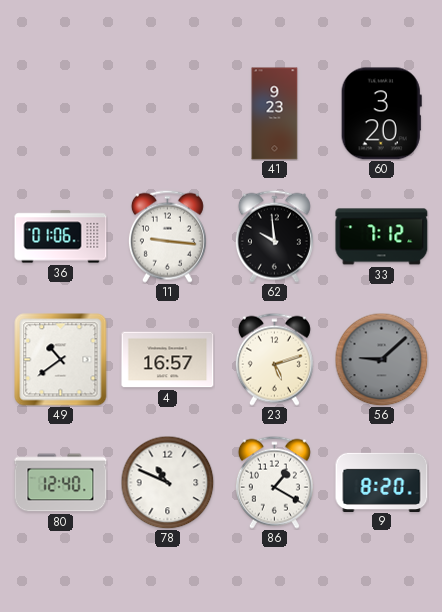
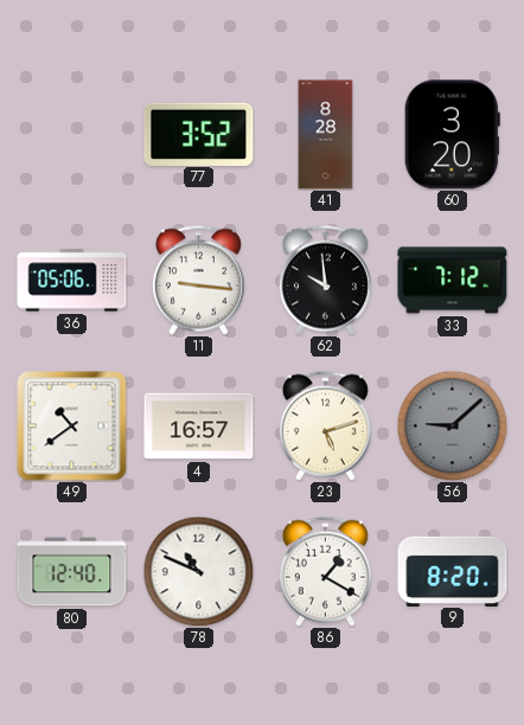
77: none -> 3:52
41: 9:23 -> 8:28
36: 01:06 -> 05:06
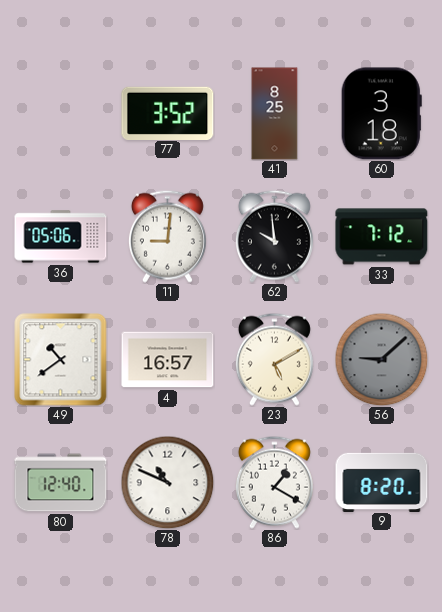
41: 8:28 -> 8:25
60: 3:20 -> 3:18
11: 9:16 -> 9:01
23: 5:12 -> 5:10
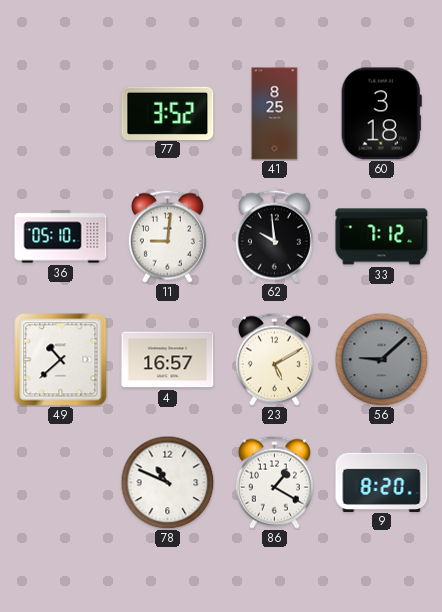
36: 05:06 -> 05:10
49: 10:39 -> 10:38
80: 12:40 -> none
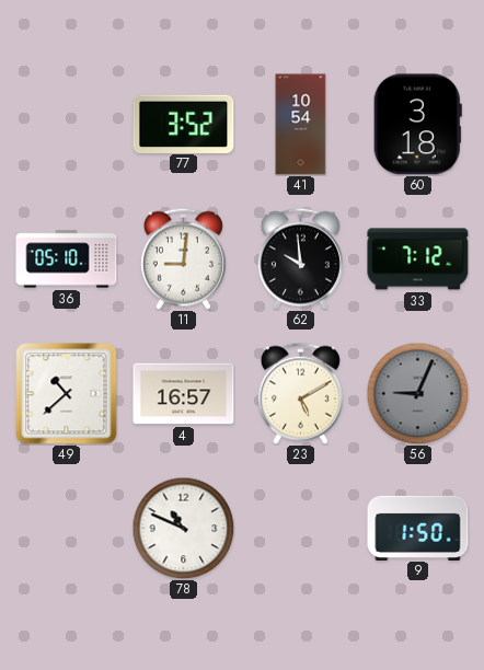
41: 8:25 -> 10:54
56: 9:08 -> 9:04
86: 1:20 -> none
9: 8:20 -> 1:50
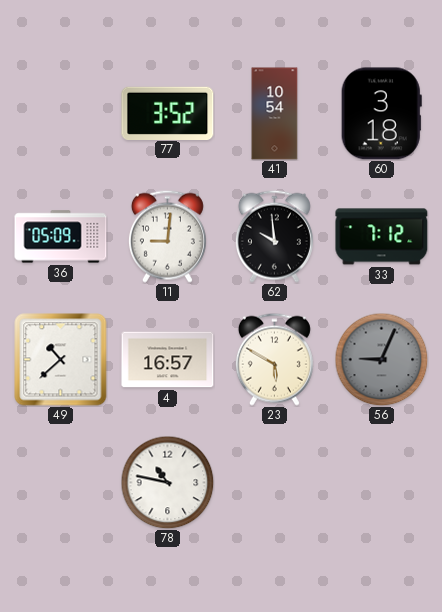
36: 05:10 -> 05:09
23: 5:10 -> 5:50
78: 10:49 -> 10:47
9: 1:50 -> none
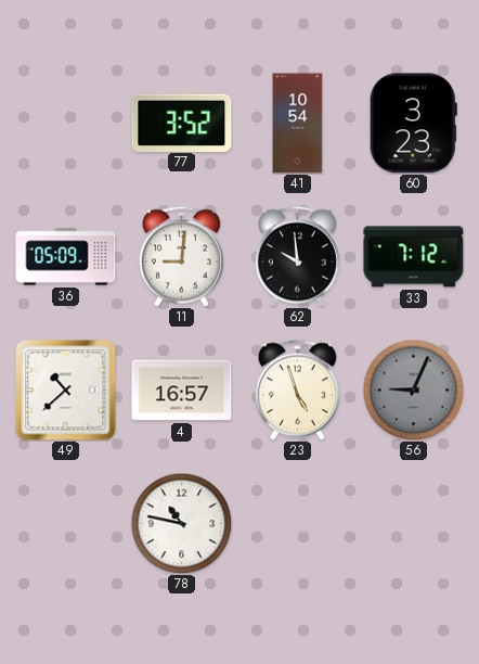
60: 3:18 -> 3:23
23: 5:50 -> 4:57
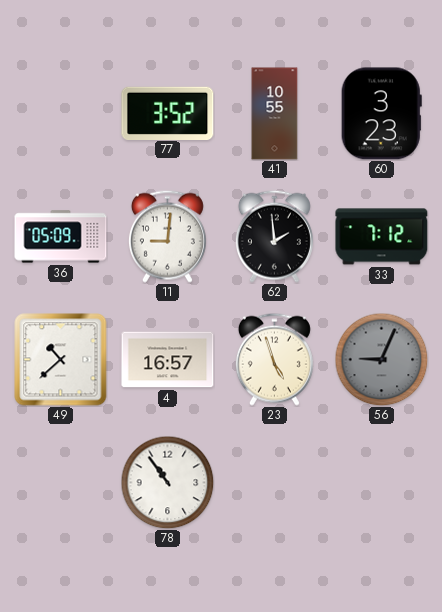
41: 10:54 -> 10:55
62: 9:59 -> 1:59
78: 10:47 -> 10:54
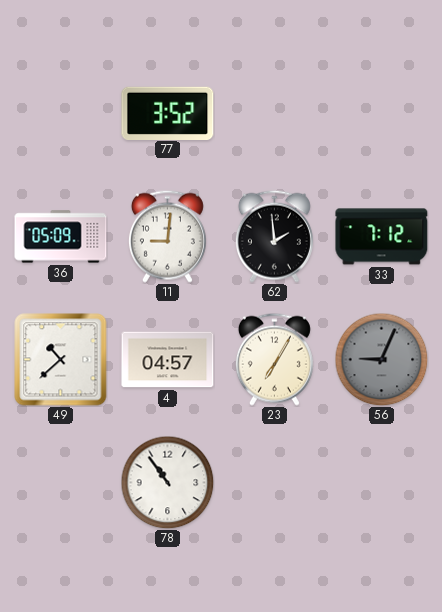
41: 10:55 -> none
60: 3:23 -> none
4: 16:57 -> 04:57
23: 4:57 -> 7:05
